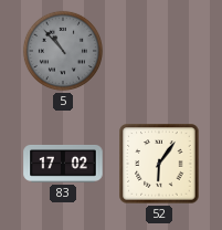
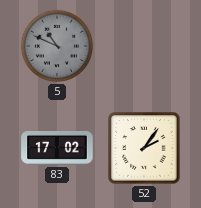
5: 10:53 -> 10:49
52: 6:06 -> 2:06
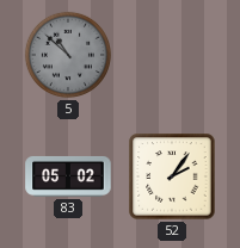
5: 10:49 -> 10:52
83: 17:02 -> 05:02
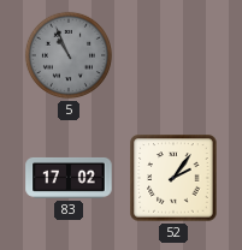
5: 10:52 -> 10:56
83: 05:02 -> 17:02
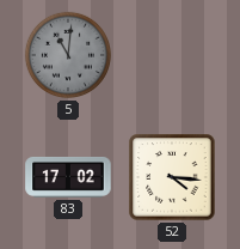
5: 10:56 -> 11:01
52: 2:06 -> 4:16
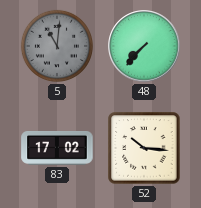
48: none -> 7:37
52: 4:16 -> 10:16
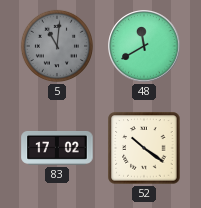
48: 7:37 -> 11:40
52: 10:16 -> 10:21
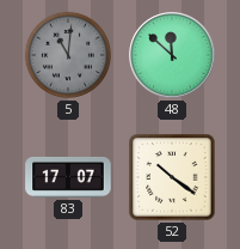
48: 11:40 -> 11:52
83: 17:02 -> 17:07
